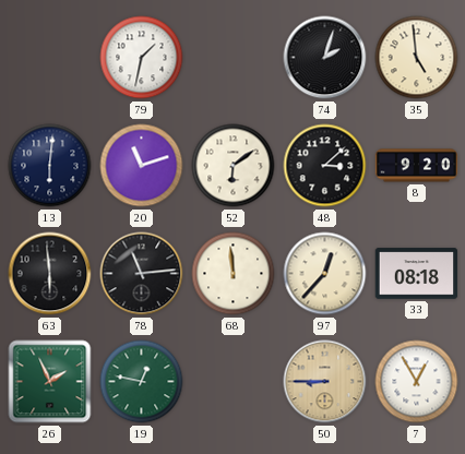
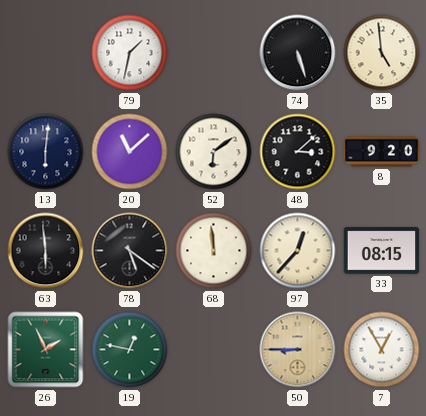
74: 2:03 -> 5:27
20: 11:12 -> 11:08
78: 11:14 -> 5:21
33: 08:18 -> 08:15
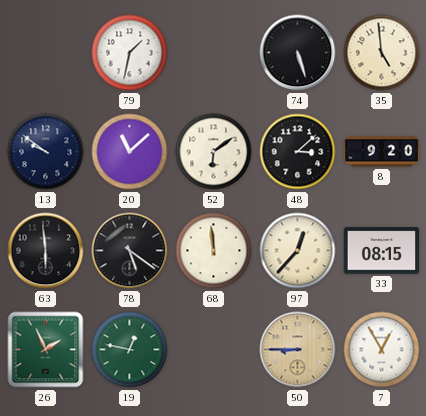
13: 6:01 -> 9:51
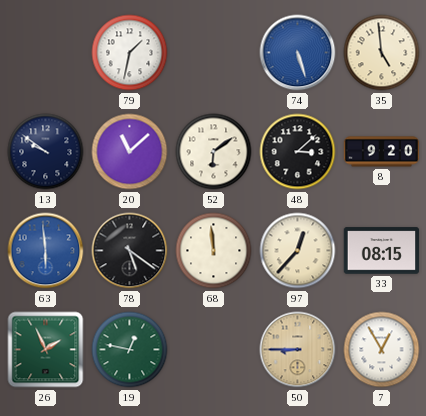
74 dial: black -> blue
63 dial: black -> blue
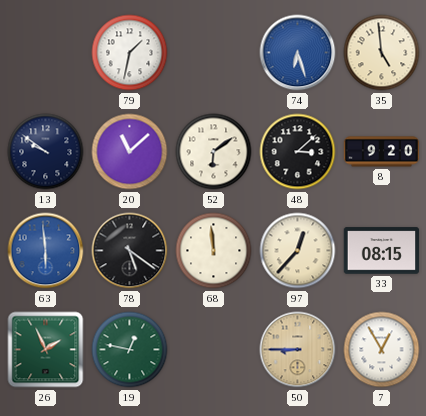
74: 5:27 -> 6:27
